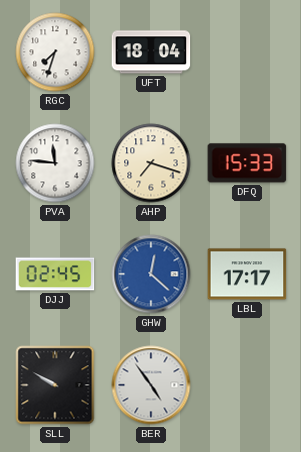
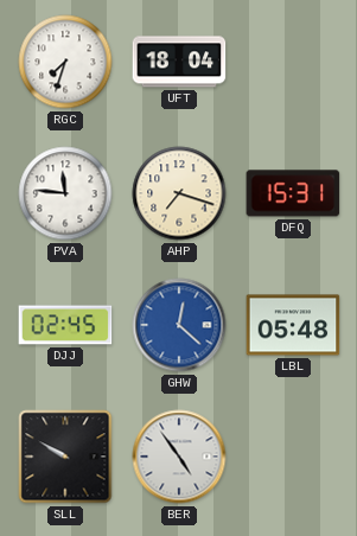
DFQ: 15:33 -> 15:31
LBL: 17:17 -> 05:48
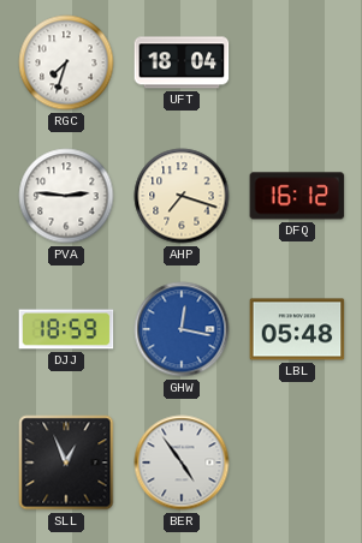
PVA: 11:46 -> 2:46
DFQ: 15:31 -> 16:12
DJJ: 02:45 -> 18:59
GHW: 12:22 -> 12:17
SLL: 9:50 -> 12:56
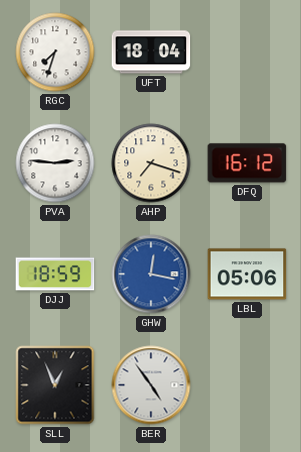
LBL: 05:48 -> 05:06
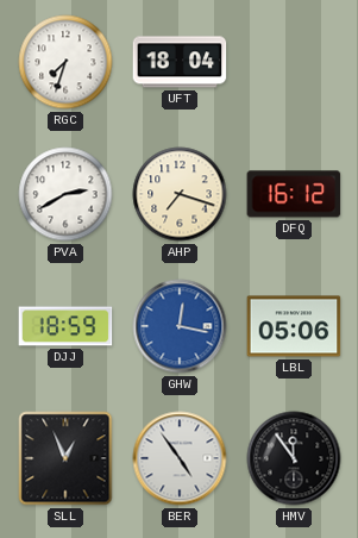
PVA: 2:46 -> 2:40
HMV: none -> 11:54
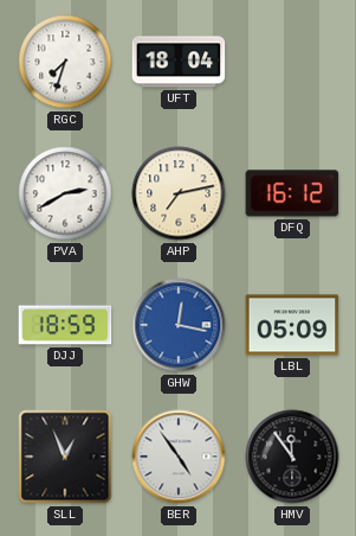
AHP: 7:18 -> 7:13
LBL: 05:06 -> 05:09
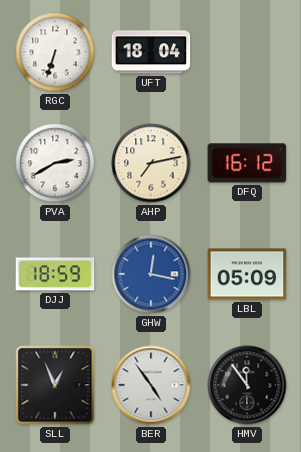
RGC: 7:33 -> 6:33
